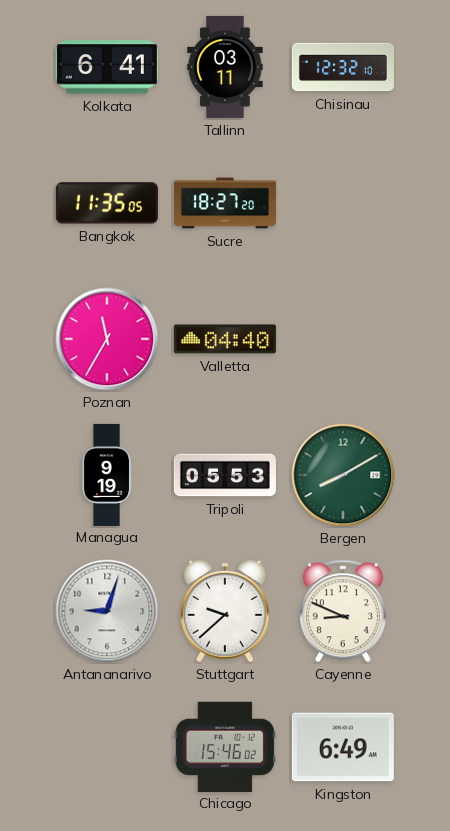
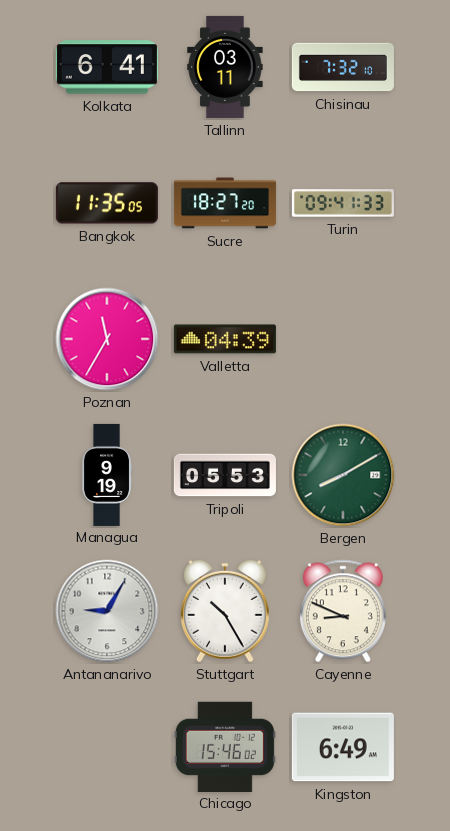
Chisinau: 12:32 -> 7:32
Turin: none -> 09:41
Valletta: 04:40 -> 04:39
Antananarivo: 9:03 -> 9:05
Stuttgart: 9:38 -> 10:25
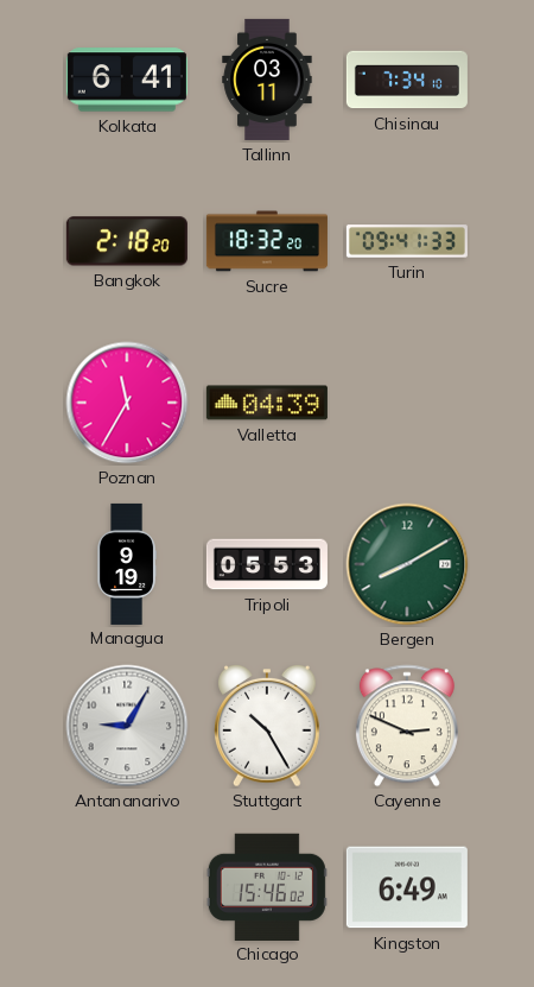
Chisinau: 7:32 -> 7:34
Bangkok: 11:35 -> 2:18
Sucre: 18:27 -> 18:32
Cayenne: 8:49 -> 2:49
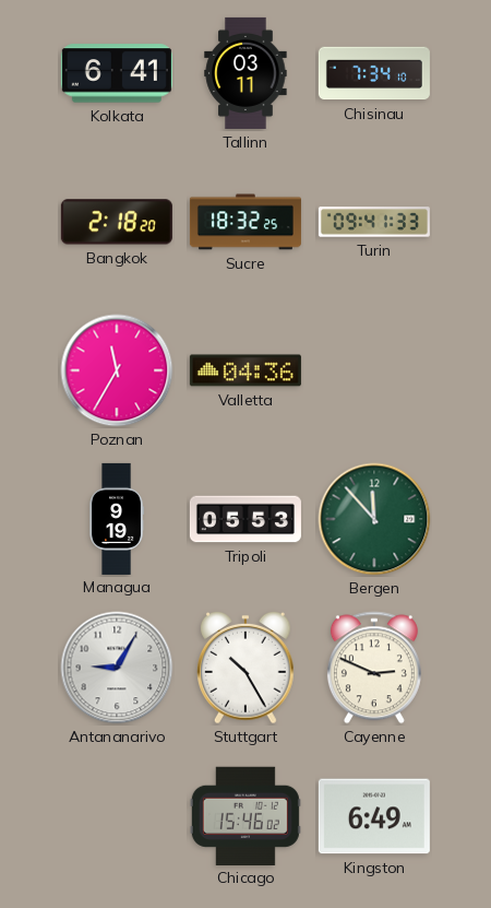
Sucre: 18:32:20 -> 18:32:25
Valletta: 04:39 -> 04:36
Bergen: 8:10 -> 11:53
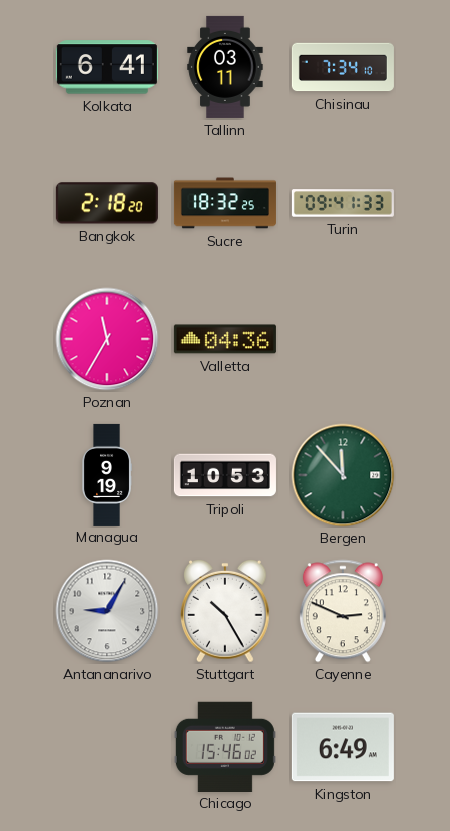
Tripoli: 05:53 -> 10:53
